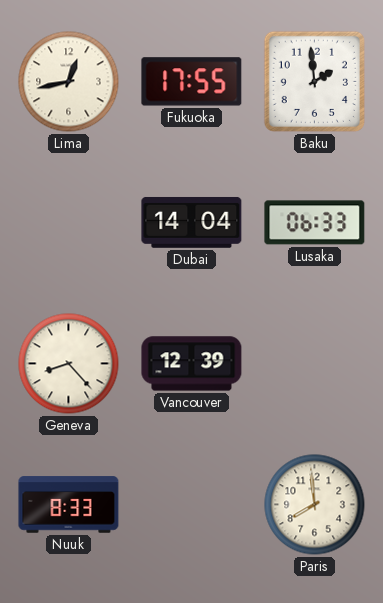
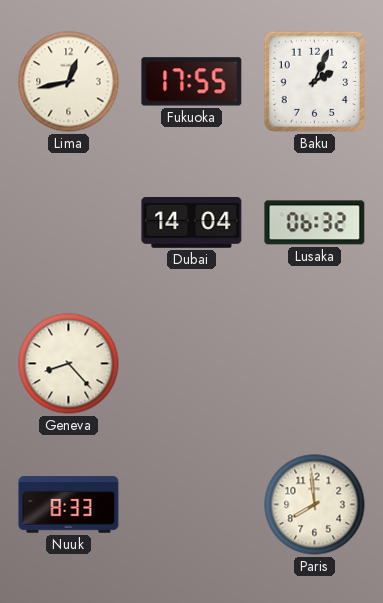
Baku: 1:59 -> 2:04
Lusaka: 06:33 -> 06:32
Vancouver: 12:39 -> none
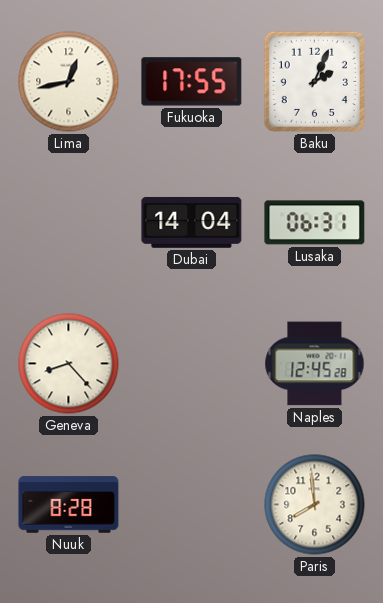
Lusaka: 06:32 -> 06:31
Naples: none -> 12:45
Nuuk: 8:33 -> 8:28
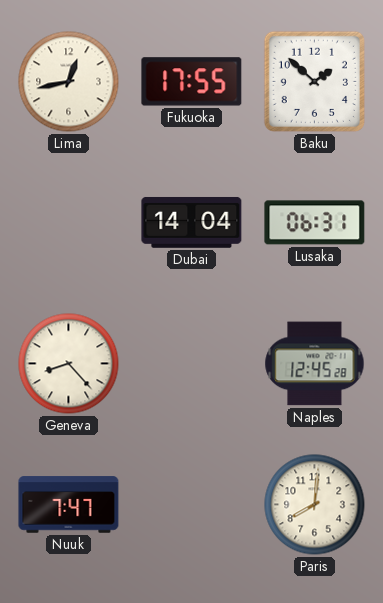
Baku: 2:04 -> 1:52
Nuuk: 8:28 -> 7:47
Paris: 7:59 -> 8:01
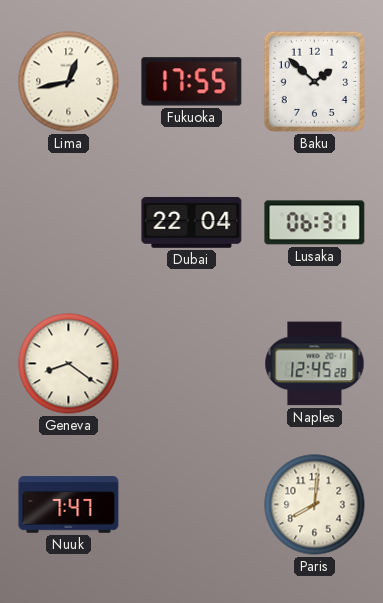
Dubai: 14:04 -> 22:04
Geneva: 8:23 -> 8:21
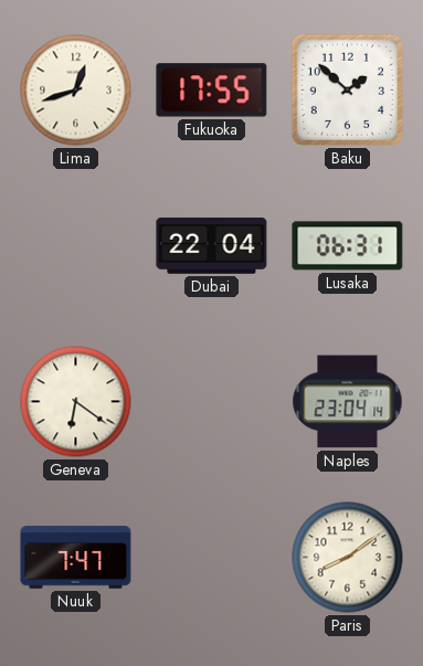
Lima: 12:43 -> 12:42
Geneva: 8:21 -> 6:21
Naples: 12:45 -> 23:04
Paris: 8:01 -> 8:09
